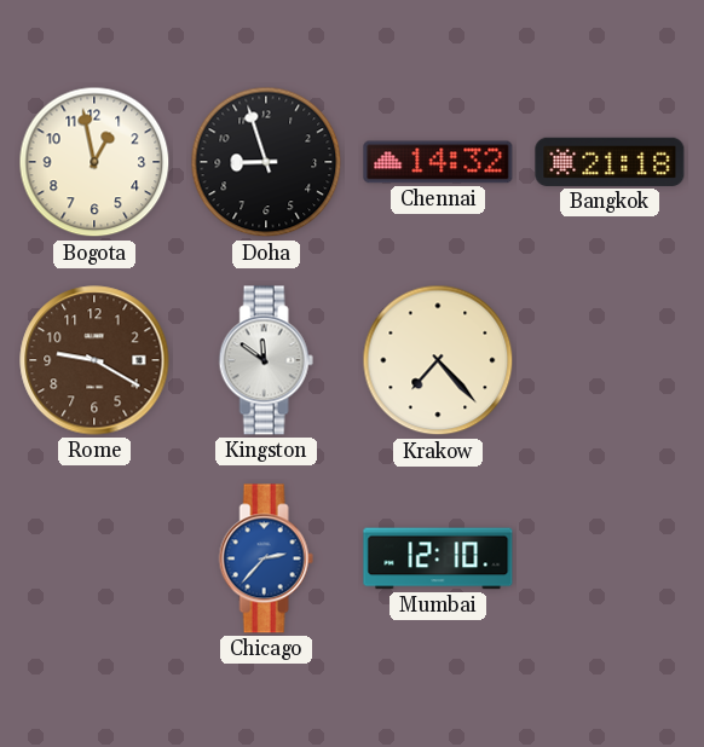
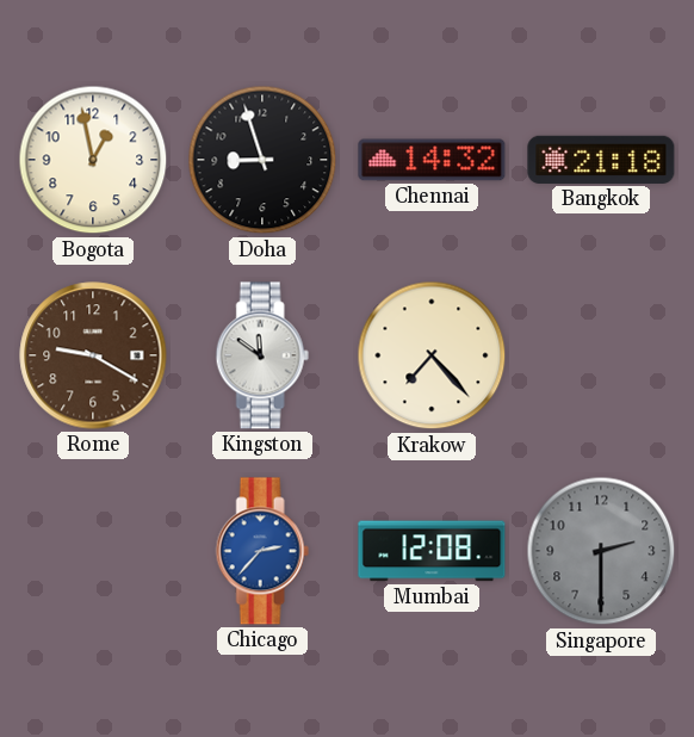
Mumbai: 12:10 -> 12:08
Singapore: none -> 2:30
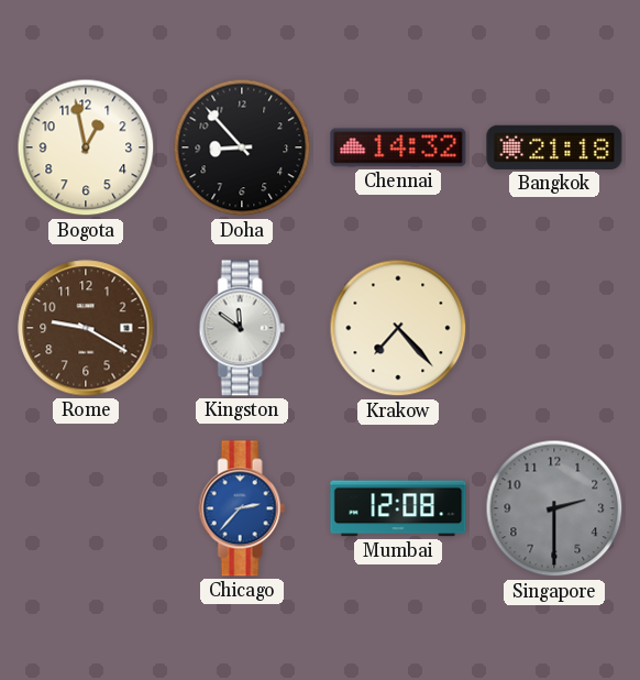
Doha: 8:57 -> 8:53
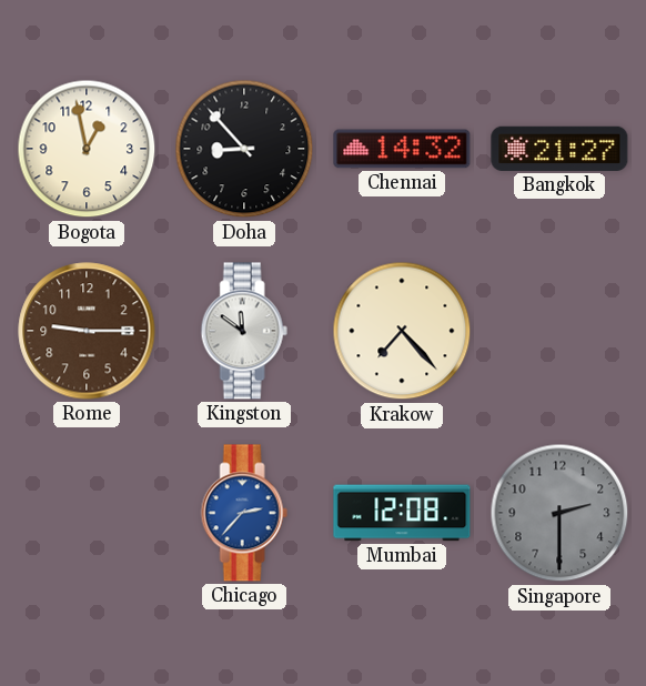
Bangkok: 21:18 -> 21:27
Rome: 9:20 -> 9:15
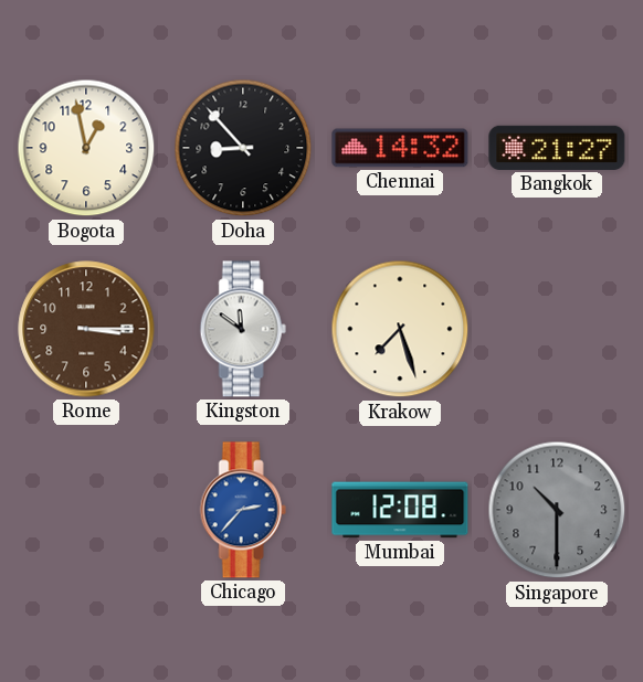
Rome: 9:15 -> 3:15
Krakow: 7:23 -> 7:27
Singapore: 2:30 -> 10:30
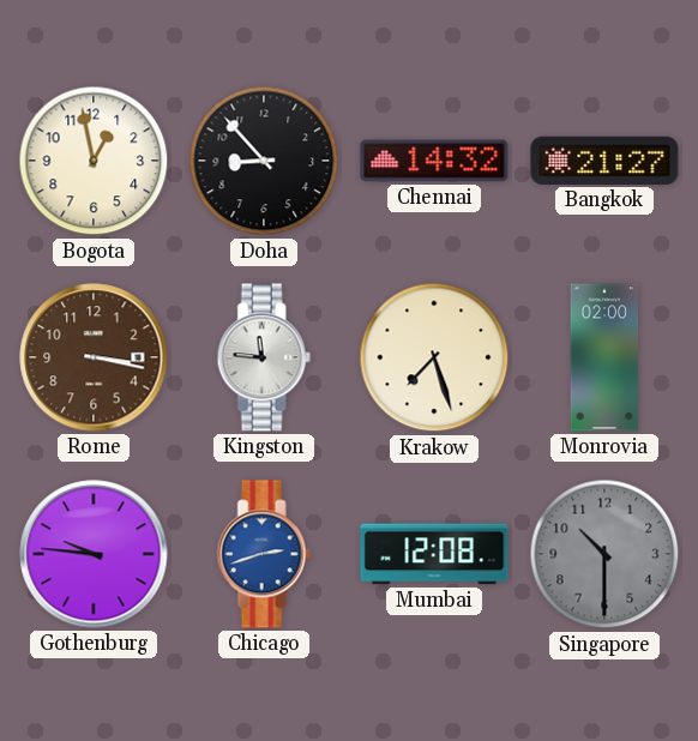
Rome: 3:15 -> 3:17
Kingston: 11:51 -> 11:46
Monrovia: none -> 02:00
Gothenburg: none -> 9:46
Chicago: 2:37 -> 2:42
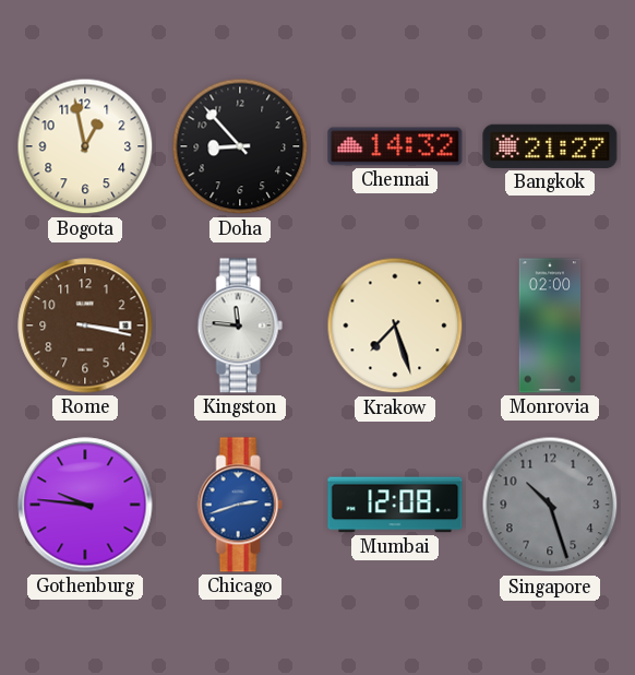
Singapore: 10:30 -> 10:27
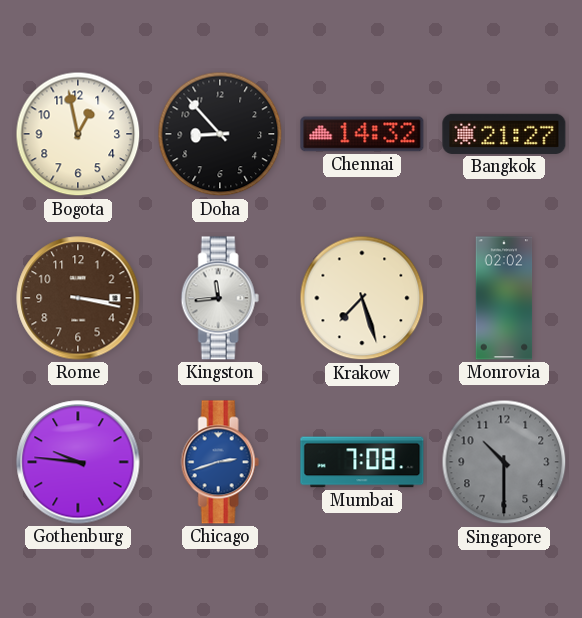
Kingston: 11:46 -> 11:44
Monrovia: 02:00 -> 02:02
Mumbai: 12:08 -> 7:08
Singapore: 10:27 -> 10:30
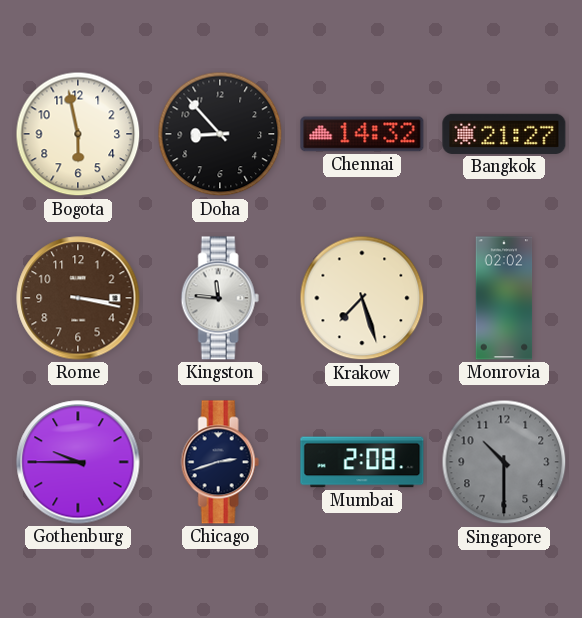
Bogota: 12:58 -> 5:58
Kingston: 11:44 -> 11:46
Gothenburg: 9:46 -> 9:45
Chicago dial: blue -> navy
Mumbai: 7:08 -> 2:08
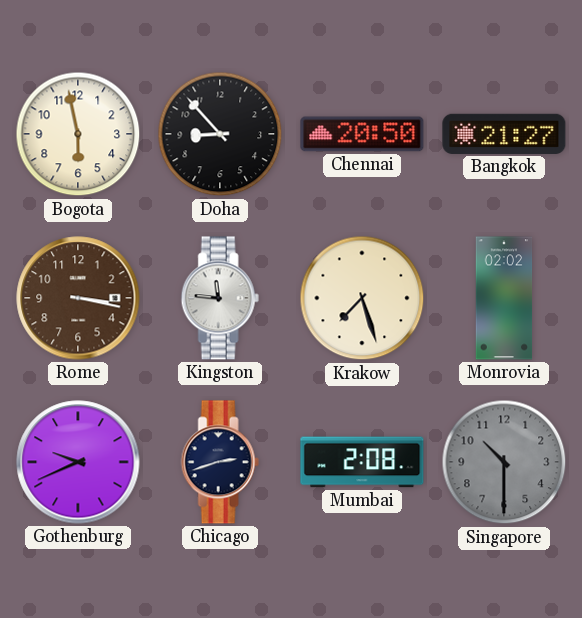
Chennai: 14:32 -> 20:50
Gothenburg: 9:45 -> 9:41
